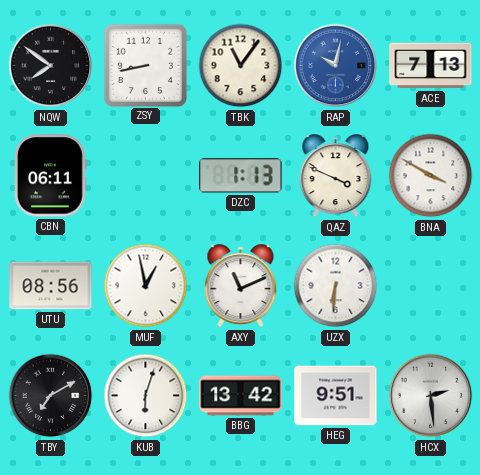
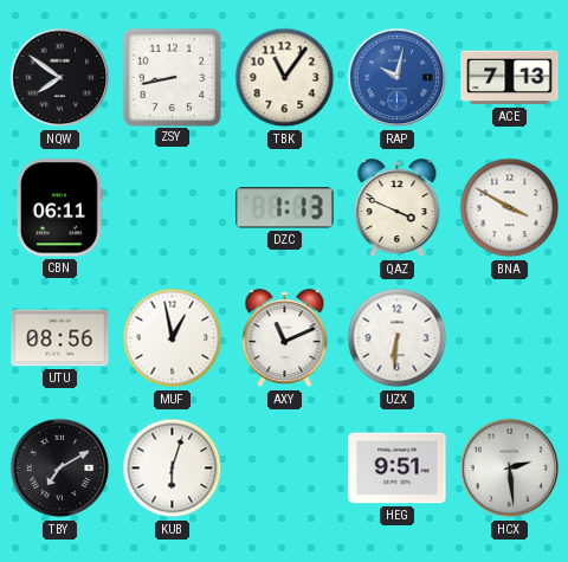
BBG: 13:42 -> none
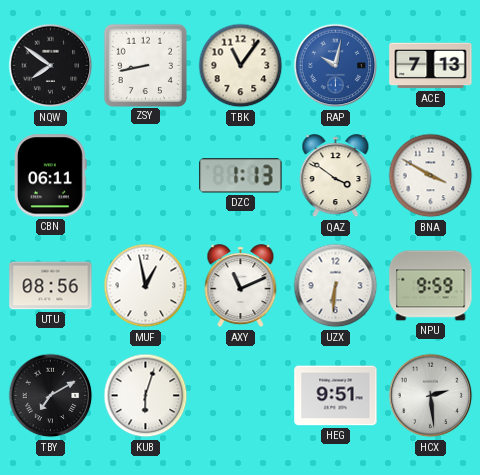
QAZ: 3:49 -> 3:51
NPU: none -> 9:59
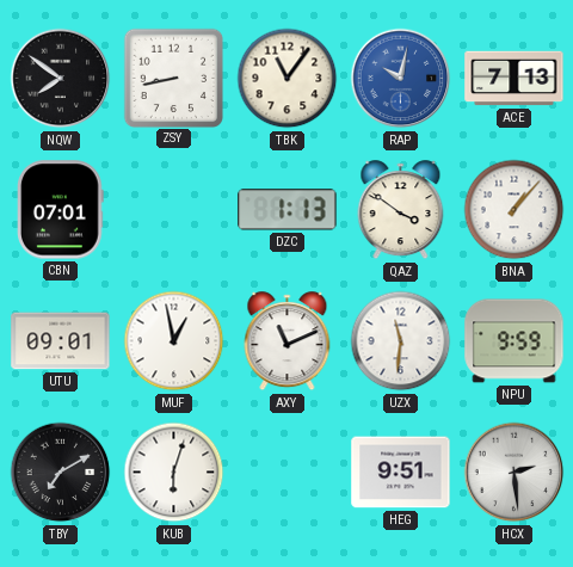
CBN: 06:11 -> 07:01
BNA: 3:50 -> 1:07
UTU: 08:56 -> 09:01
UZX: 6:31 -> 11:31
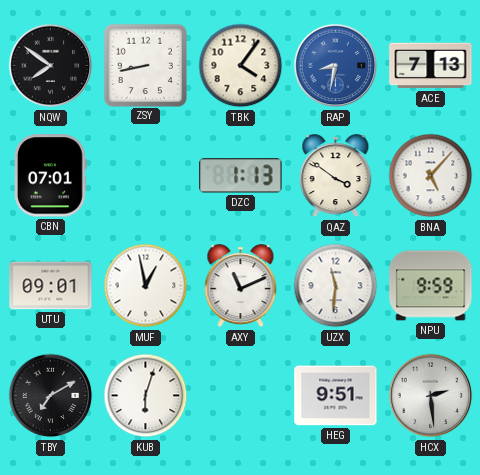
TBK: 11:06 -> 4:06
RAP: 10:02 -> 8:32
BNA: 1:07 -> 5:07
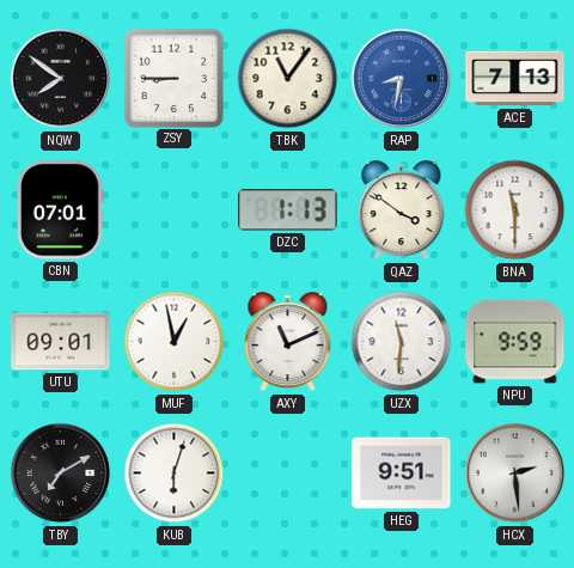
ZSY: 8:43 -> 8:45
TBK: 4:06 -> 11:06
BNA: 5:07 -> 11:30
